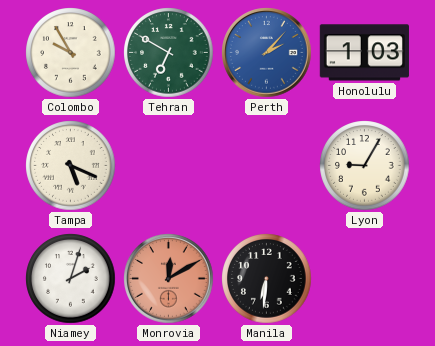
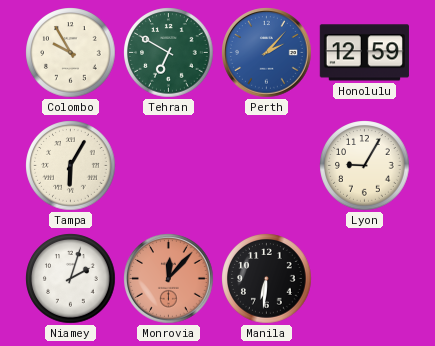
Honolulu: 1:03 -> 12:59
Tampa: 5:19 -> 6:05
Monrovia: 12:10 -> 12:07
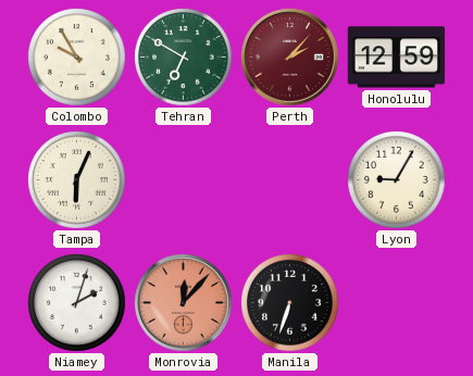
Perth dial: blue -> burgundy
Tampa: 6:05 -> 6:04
Manila: 6:31 -> 6:33
